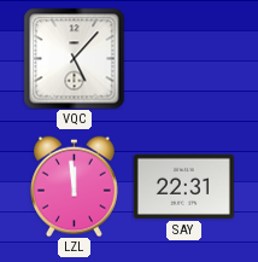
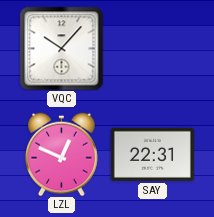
VQC: 5:07 -> 10:07
LZL: 11:59 -> 12:49
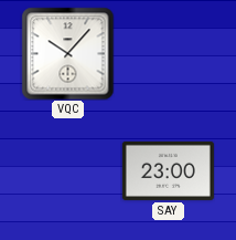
LZL: 12:49 -> none
SAY: 22:31 -> 23:00
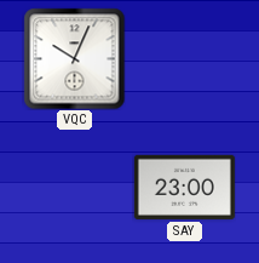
VQC: 10:07 -> 10:04
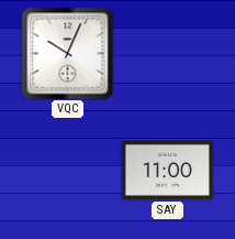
SAY: 23:00 -> 11:00
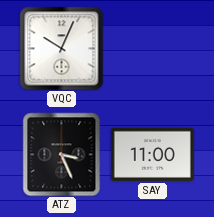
ATZ: none -> 3:26
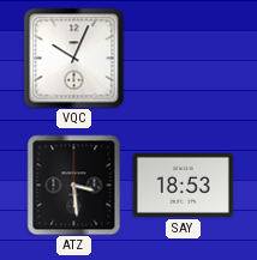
ATZ: 3:26 -> 3:29
SAY: 11:00 -> 18:53
